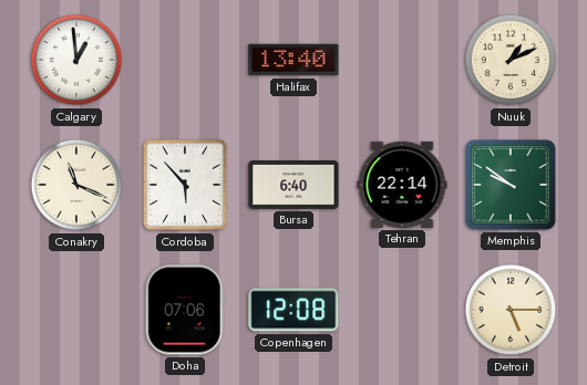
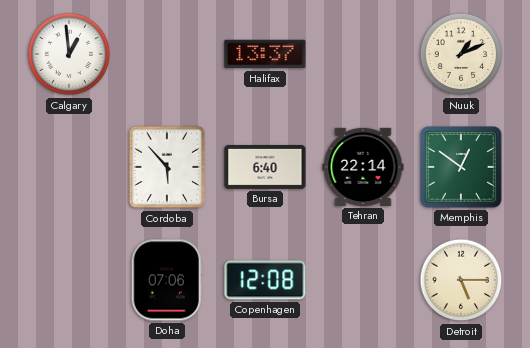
Halifax: 13:40 -> 13:37
Conakry: 11:19 -> none
Memphis: 9:51 -> 12:51
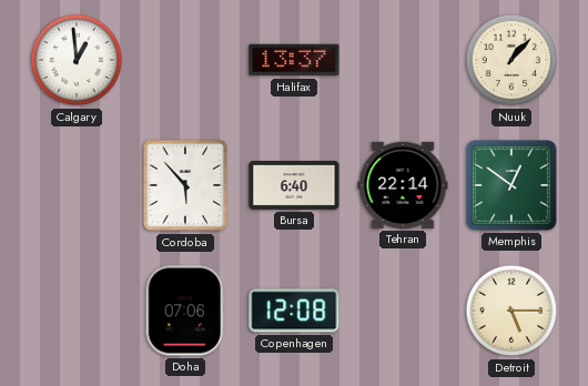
Nuuk: 1:11 -> 1:07
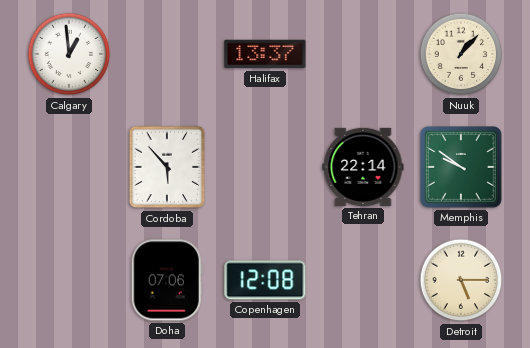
Bursa: 6:40 -> none
Memphis: 12:51 -> 9:51
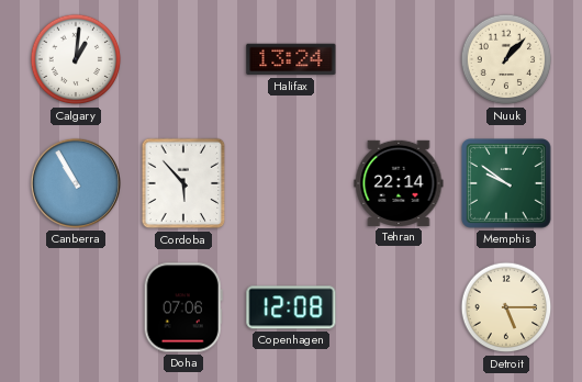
Calgary: 12:59 -> 1:01
Halifax: 13:37 -> 13:24
Canberra: none -> 10:55
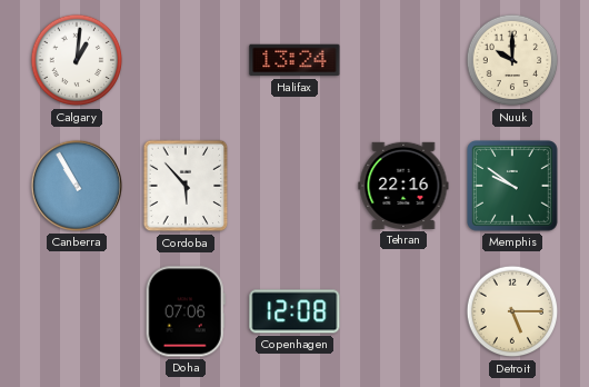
Nuuk: 1:07 -> 10:00
Tehran: 22:14 -> 22:16
